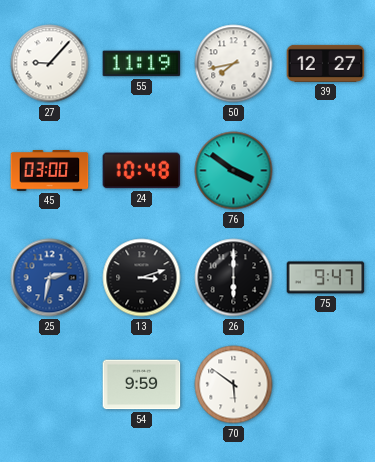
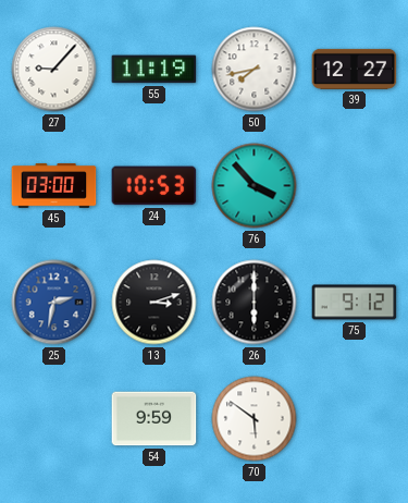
24: 10:48 -> 10:53
76: 3:51 -> 3:53
75: 9:47 -> 9:12
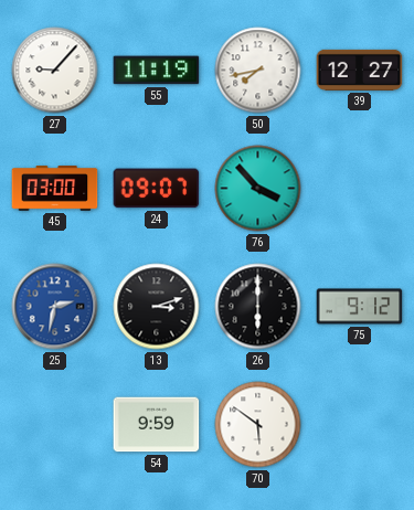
24: 10:53 -> 09:07
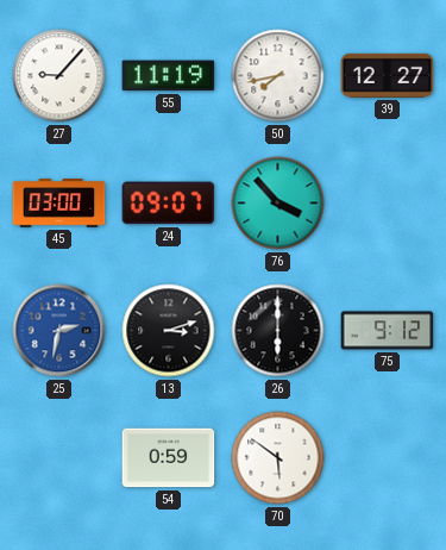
54: 9:59 -> 0:59
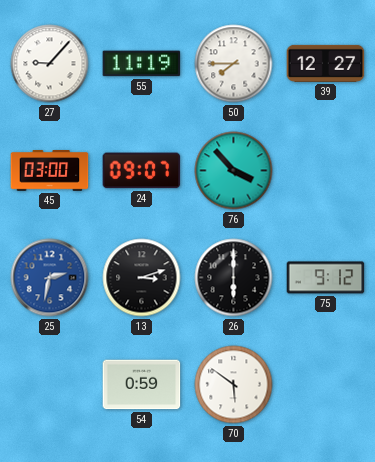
50: 7:43 -> 7:45
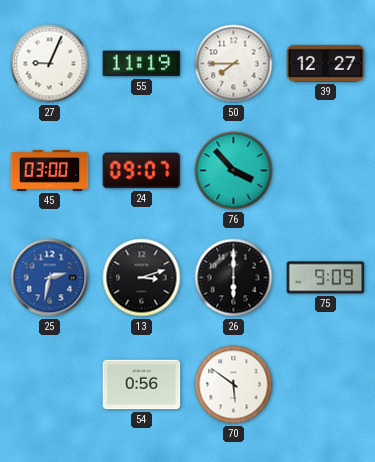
27: 9:07 -> 9:04
75: 9:12 -> 9:09
54: 0:59 -> 0:56
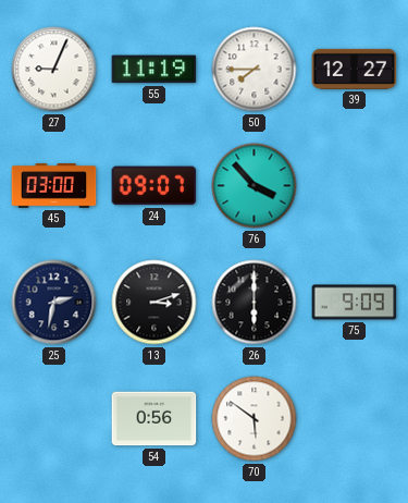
25 dial: blue -> navy
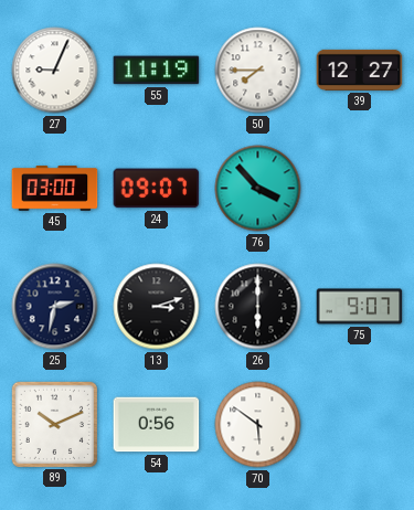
75: 9:09 -> 9:07
89: none -> 10:11
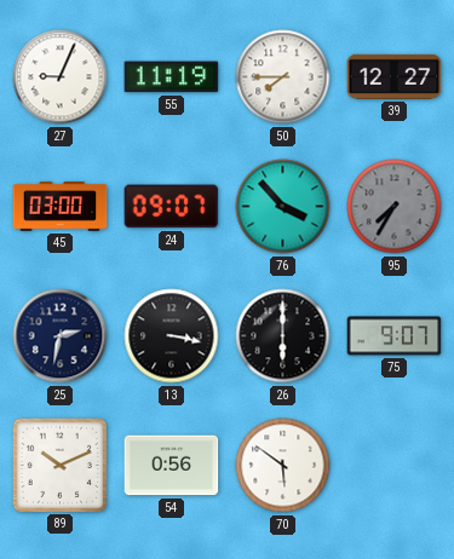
95: none -> 7:35
13: 3:12 -> 3:17
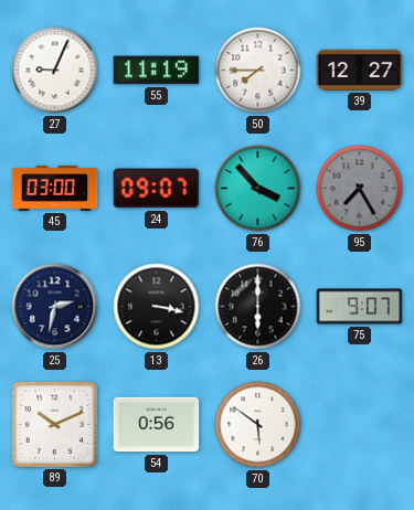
95: 7:35 -> 7:25
